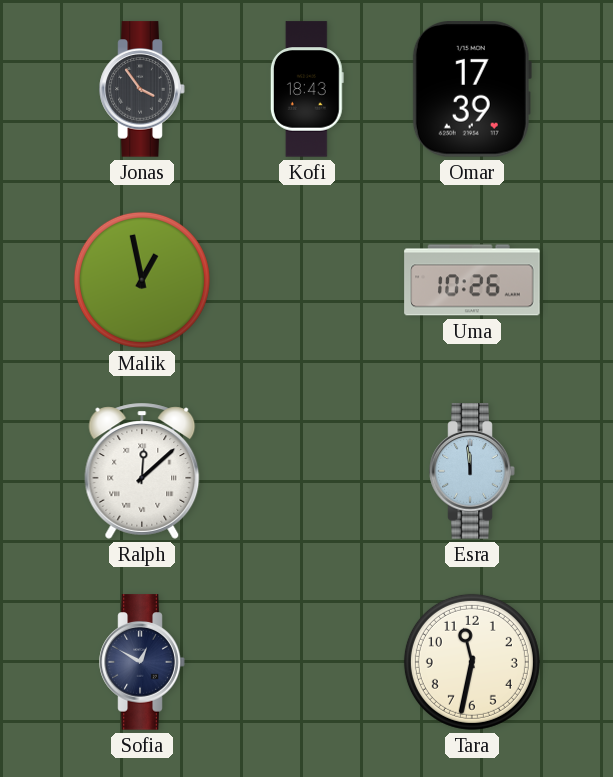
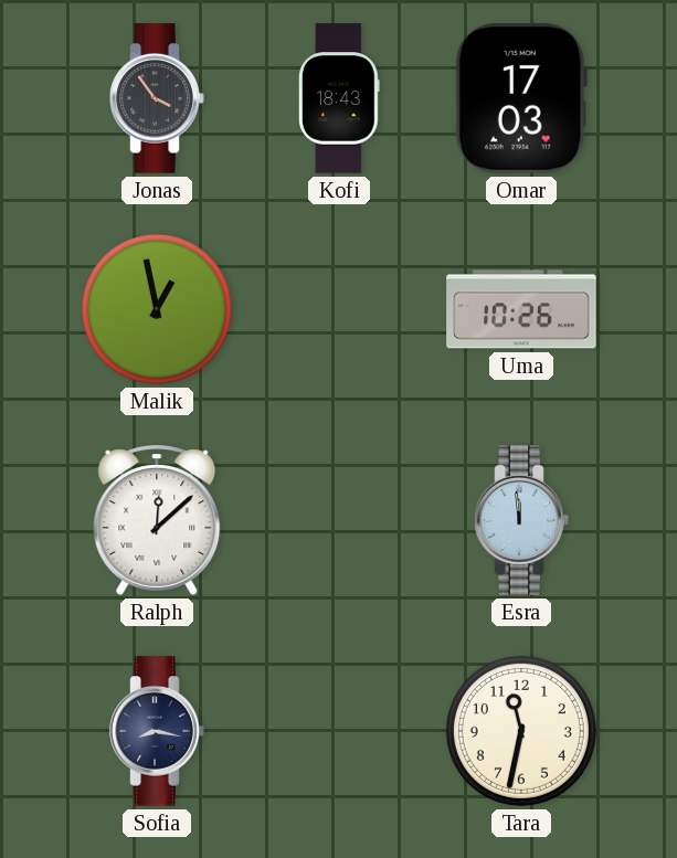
Omar: 17:39 -> 17:03
Sofia: 12:50 -> 8:17
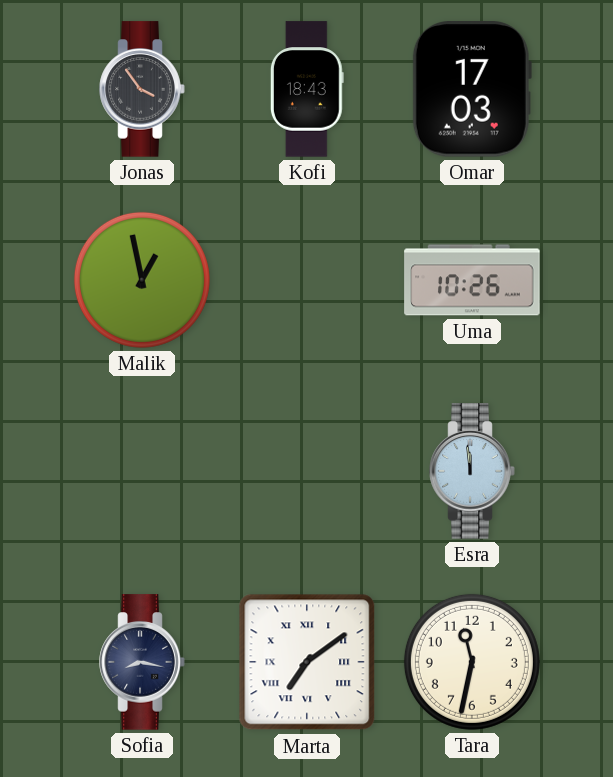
Ralph: 12:08 -> none
Marta: none -> 7:09
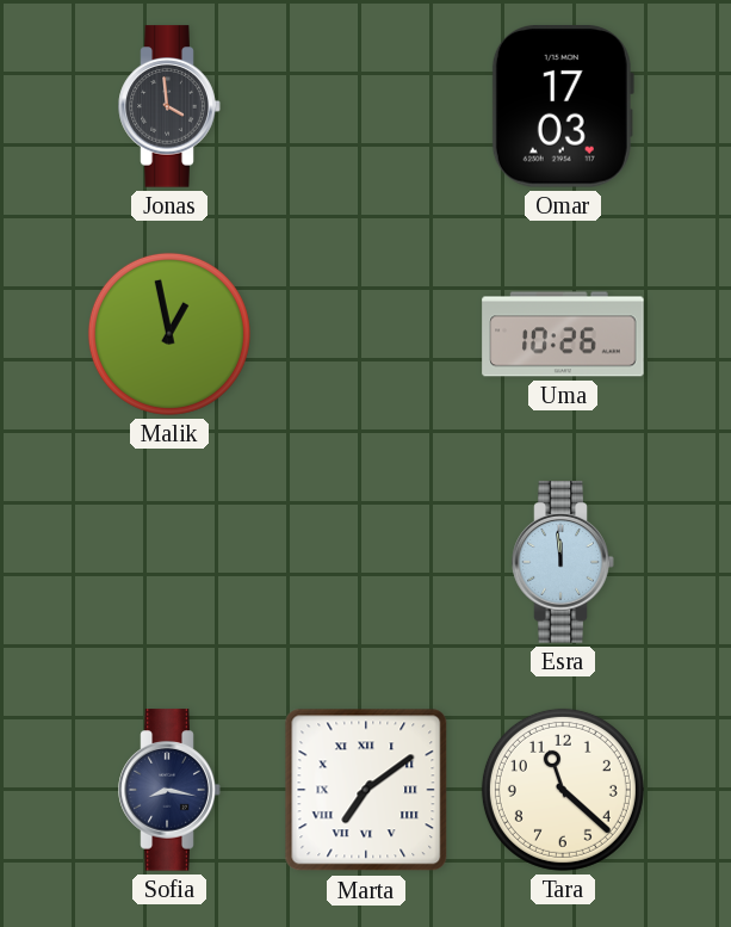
Jonas: 3:54 -> 3:59
Kofi: 18:43 -> none
Tara: 11:32 -> 11:22
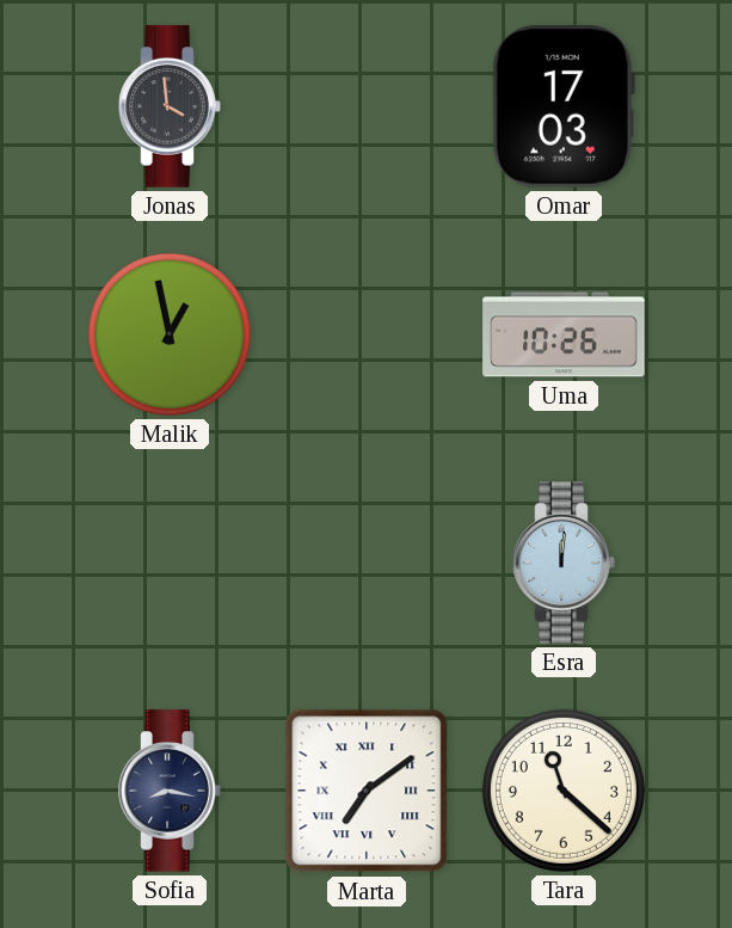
Esra: 11:59 -> 12:01
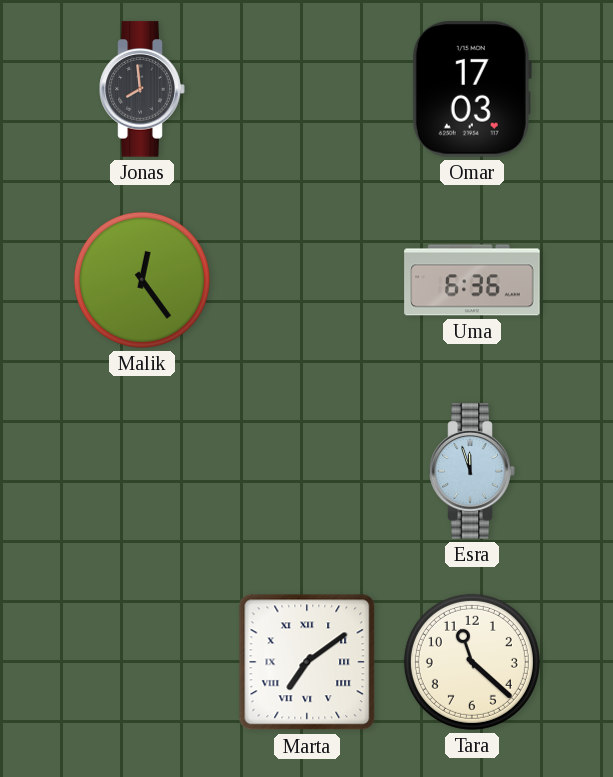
Jonas: 3:59 -> 7:59
Malik: 12:58 -> 12:24
Uma: 10:26 -> 6:36
Esra: 12:01 -> 11:57
Sofia: 8:17 -> none
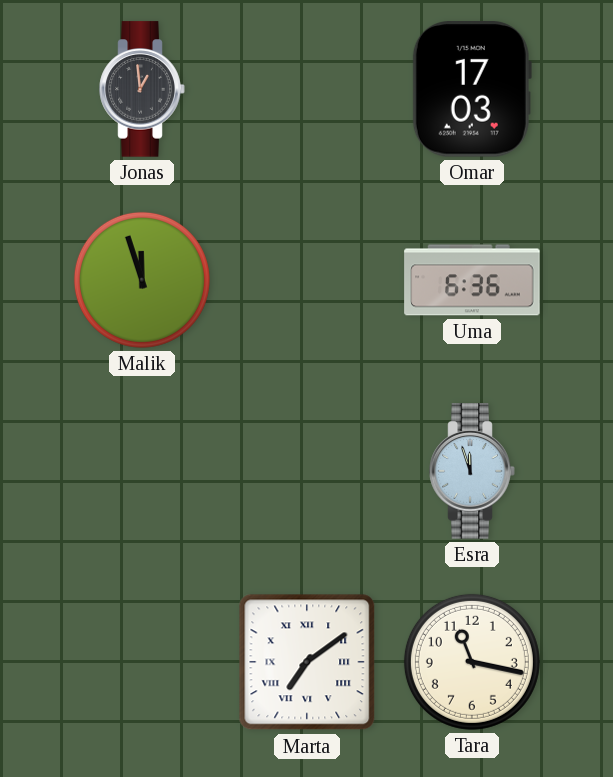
Jonas: 7:59 -> 12:59
Malik: 12:24 -> 11:57
Tara: 11:22 -> 11:17
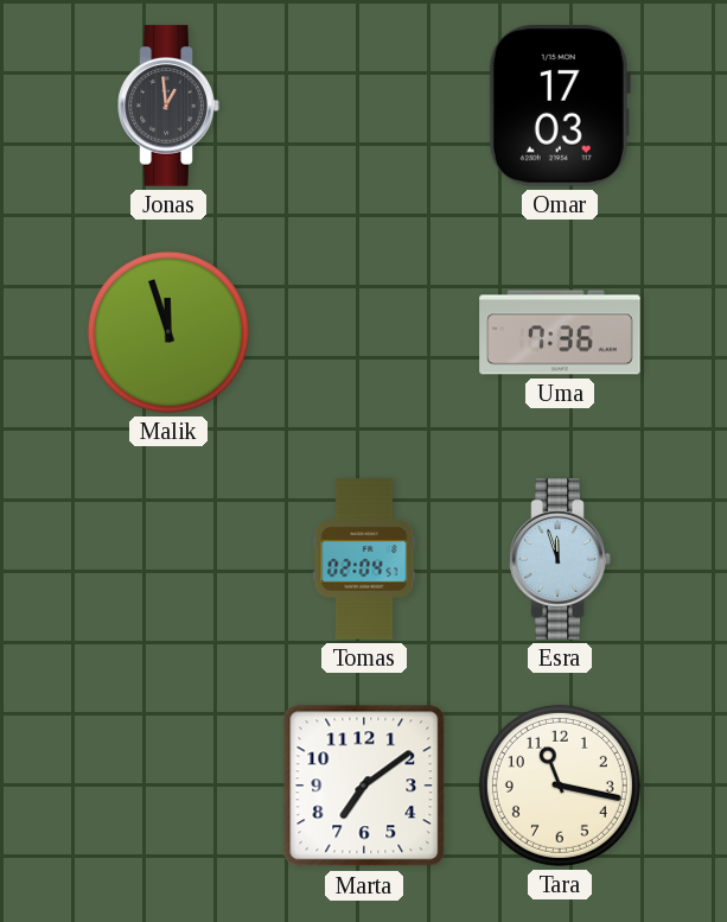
Uma: 6:36 -> 7:36
Tomas: none -> 02:04
Marta numerals: Roman -> Arabic
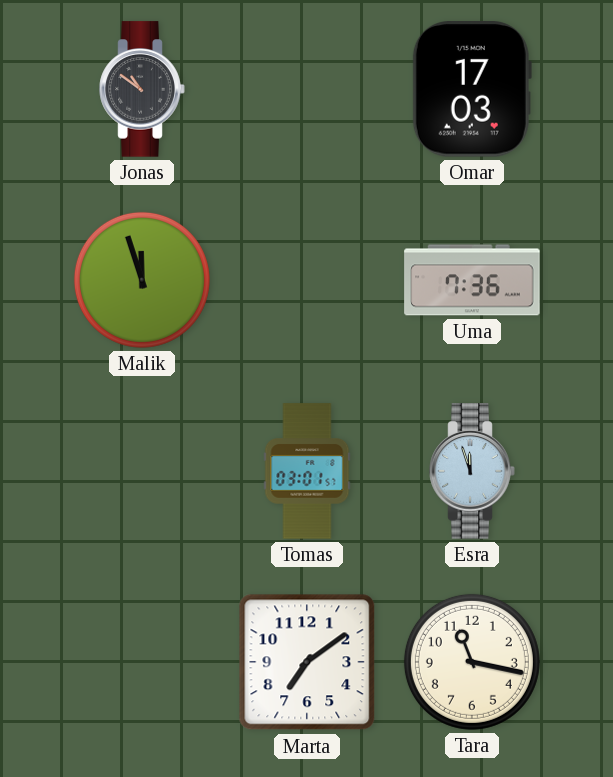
Jonas: 12:59 -> 10:51
Tomas: 02:04 -> 03:01
